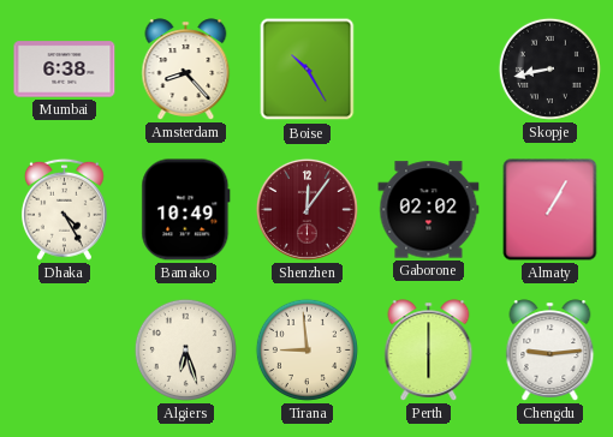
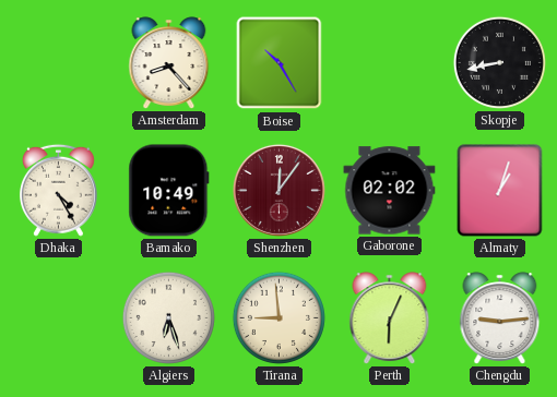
Mumbai: 6:38 -> none
Almaty: 1:05 -> 1:03
Perth: 6:00 -> 6:04
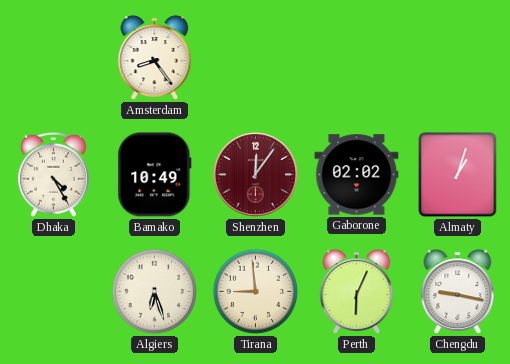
Amsterdam: 8:23 -> 8:24
Boise: 10:25 -> none
Skopje: 8:43 -> none
Chengdu: 9:14 -> 9:17
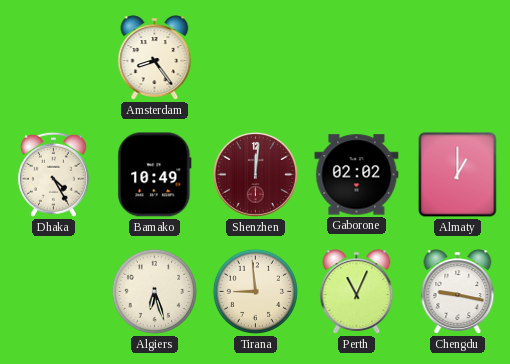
Shenzhen: 12:06 -> 12:01
Almaty: 1:03 -> 1:00
Perth: 6:04 -> 11:04
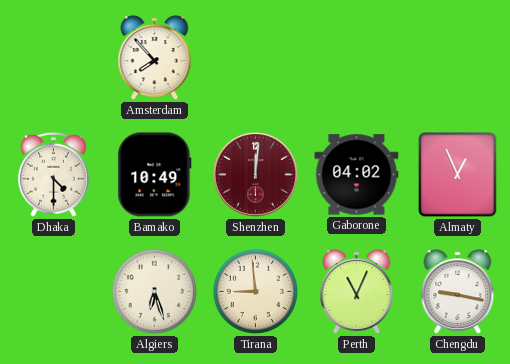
Amsterdam: 8:24 -> 7:53
Dhaka: 4:25 -> 4:30
Gaborone: 02:02 -> 04:02
Almaty: 1:00 -> 12:56
